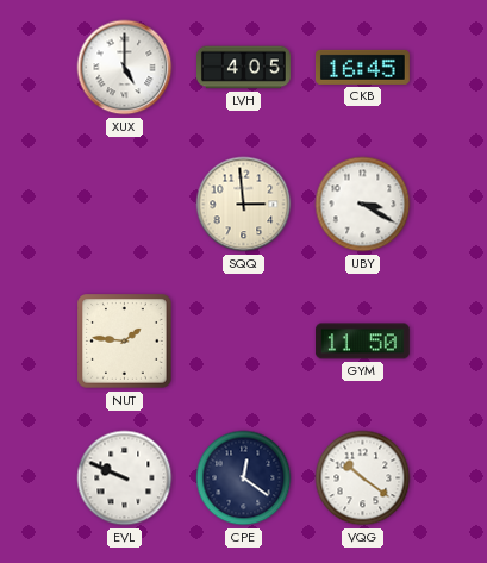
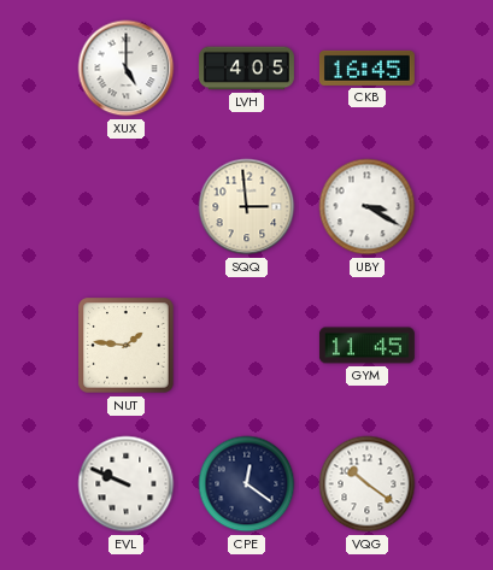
GYM: 11:50 -> 11:45
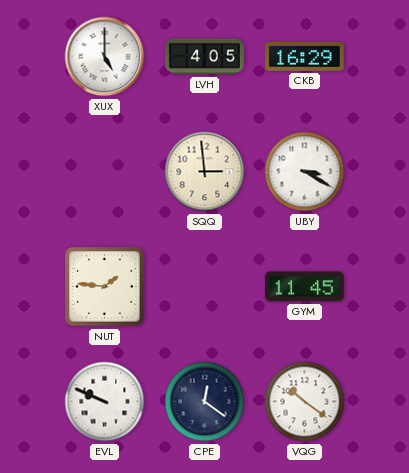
CKB: 16:45 -> 16:29
